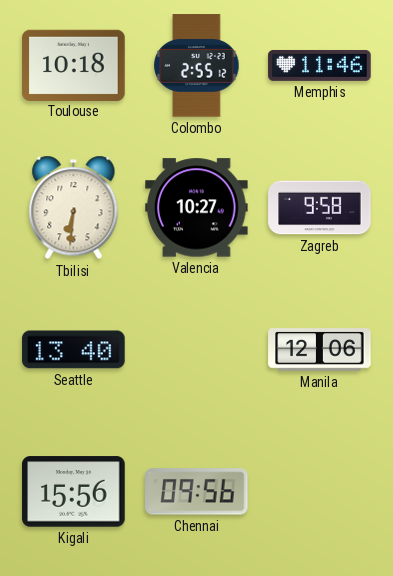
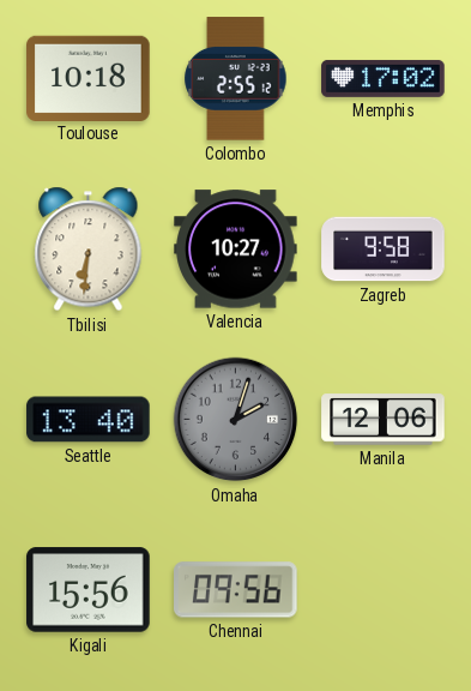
Memphis: 11:46 -> 17:02
Omaha: none -> 2:03
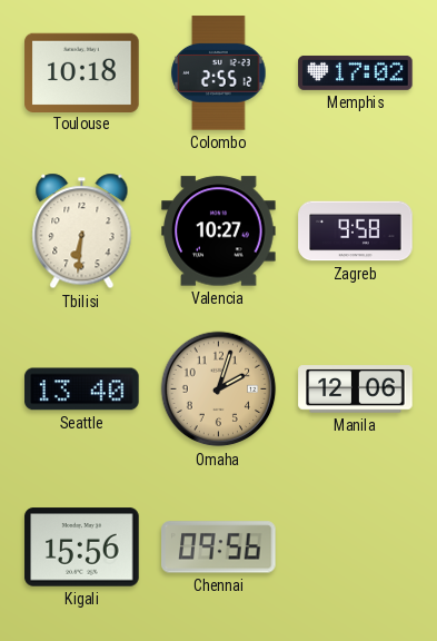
Omaha dial: grey -> champagne
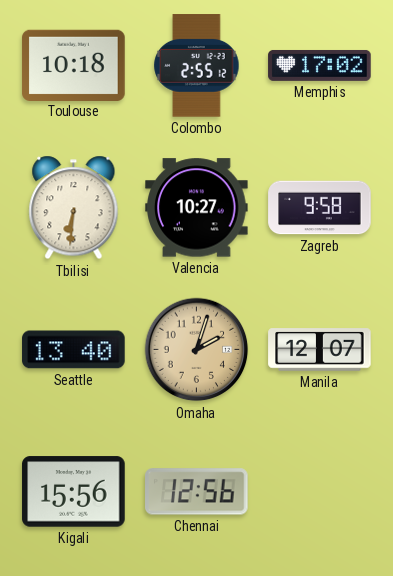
Manila: 12:06 -> 12:07
Chennai: 09:56 -> 12:56
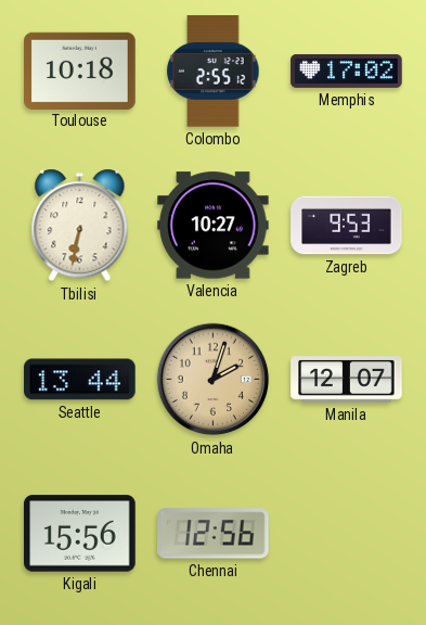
Tbilisi: 6:31 -> 6:32
Zagreb: 9:58 -> 9:53
Seattle: 13:40 -> 13:44
